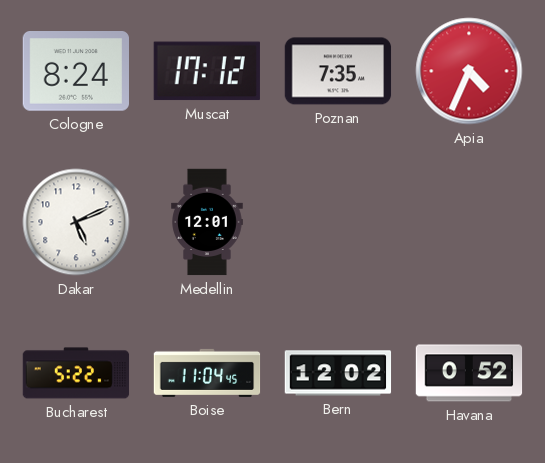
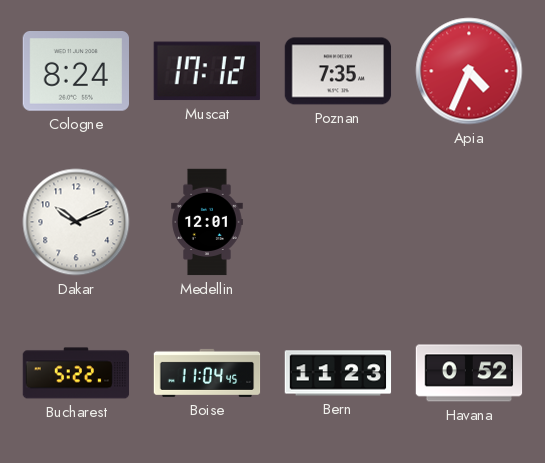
Dakar: 5:11 -> 10:11
Bern: 12:02 -> 11:23
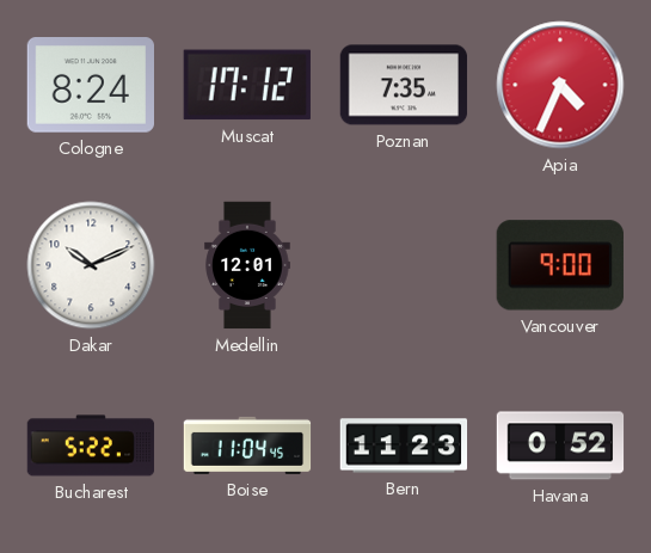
Vancouver: none -> 9:00
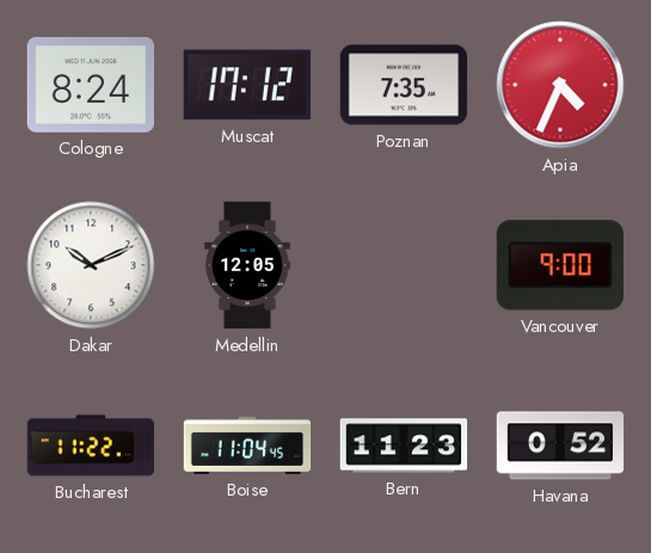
Medellin: 12:01 -> 12:05
Bucharest: 5:22 -> 11:22
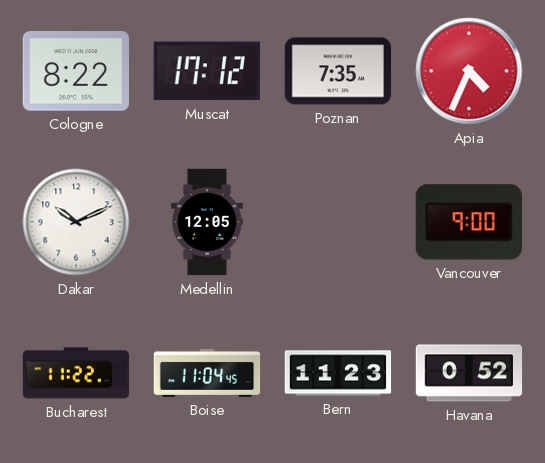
Cologne: 8:24 -> 8:22
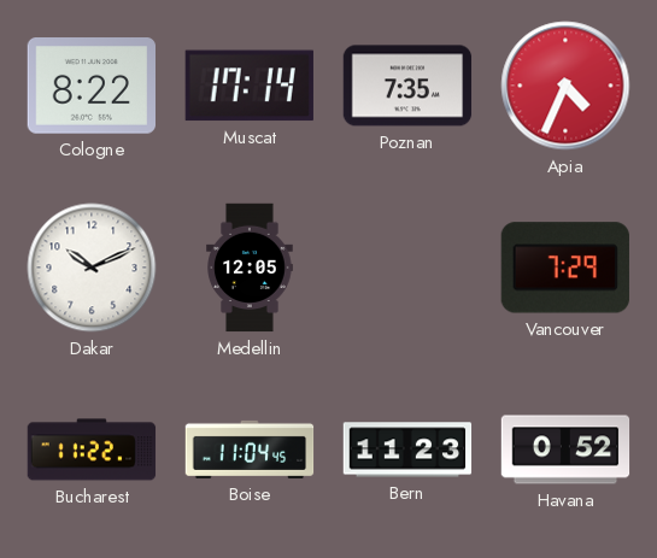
Muscat: 17:12 -> 17:14
Vancouver: 9:00 -> 7:29
